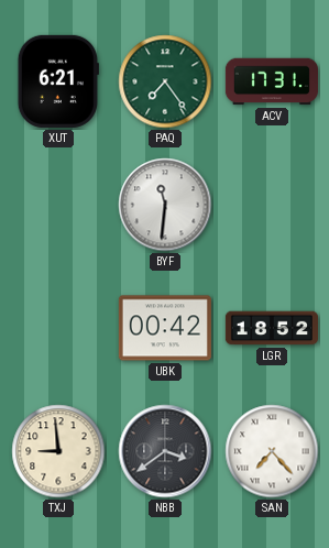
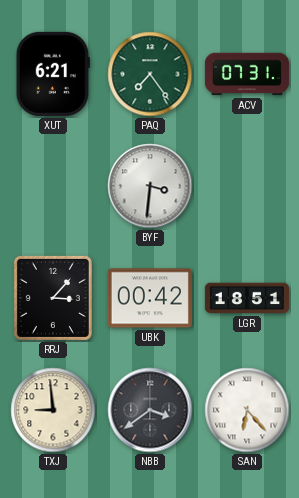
ACV: 17:31 -> 07:31
BYF: 11:31 -> 3:31
RRJ: none -> 3:07
LGR: 18:52 -> 18:51
SAN: 7:23 -> 6:23
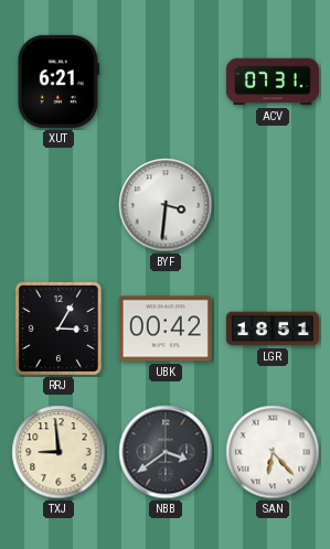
PAQ: 7:24 -> none
RRJ: 3:07 -> 3:05
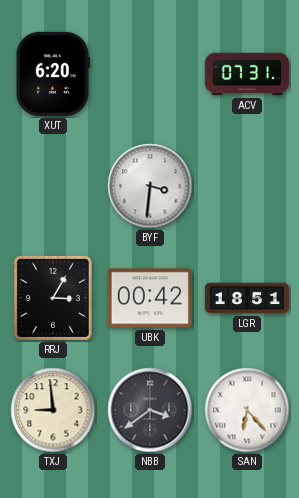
XUT: 6:21 -> 6:20
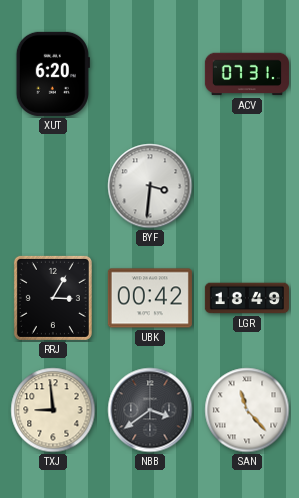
LGR: 18:51 -> 18:49
SAN: 6:23 -> 11:23
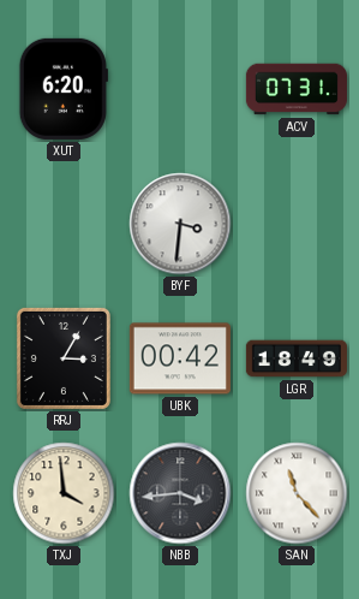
TXJ: 8:59 -> 3:59
NBB: 3:39 -> 3:44
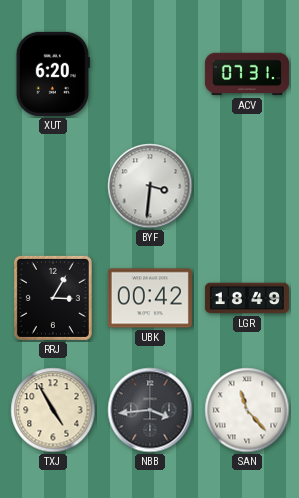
TXJ: 3:59 -> 4:55
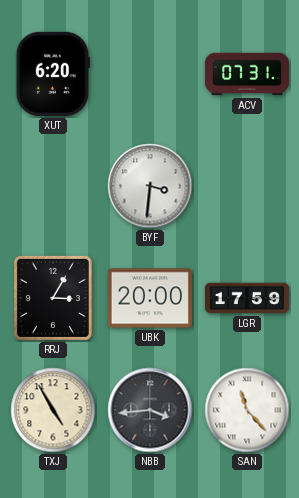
UBK: 00:42 -> 20:00
LGR: 18:49 -> 17:59
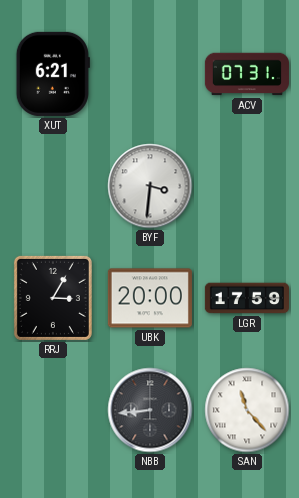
XUT: 6:20 -> 6:21
TXJ: 4:55 -> none
NBB: 3:44 -> 8:44
